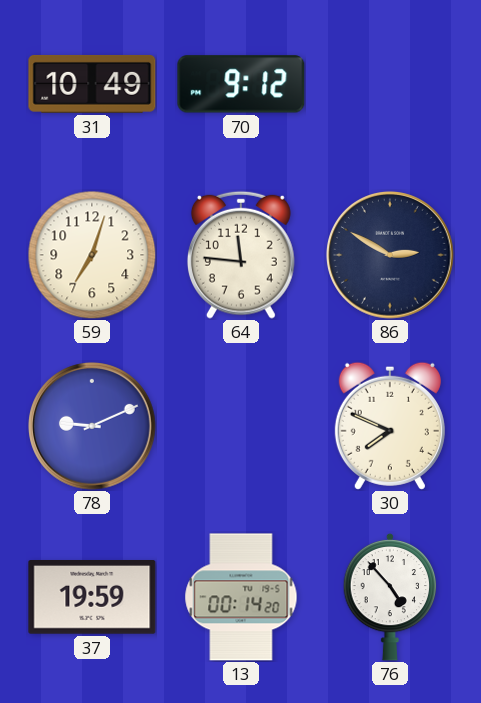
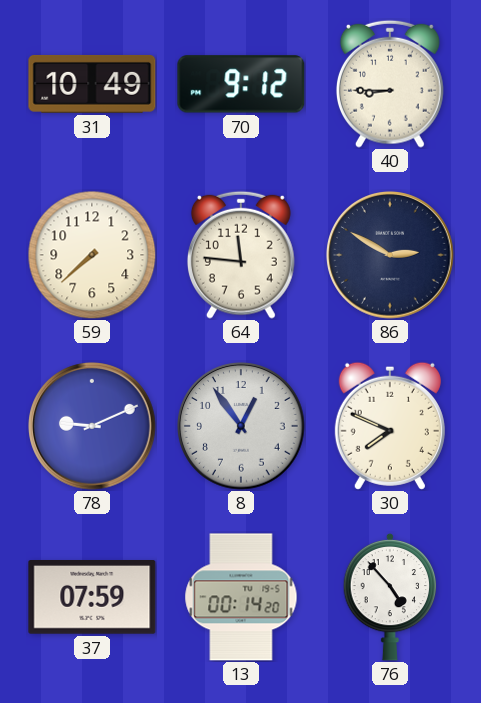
40: none -> 8:45
59: 7:03 -> 7:38
8: none -> 12:54
37: 19:59 -> 07:59
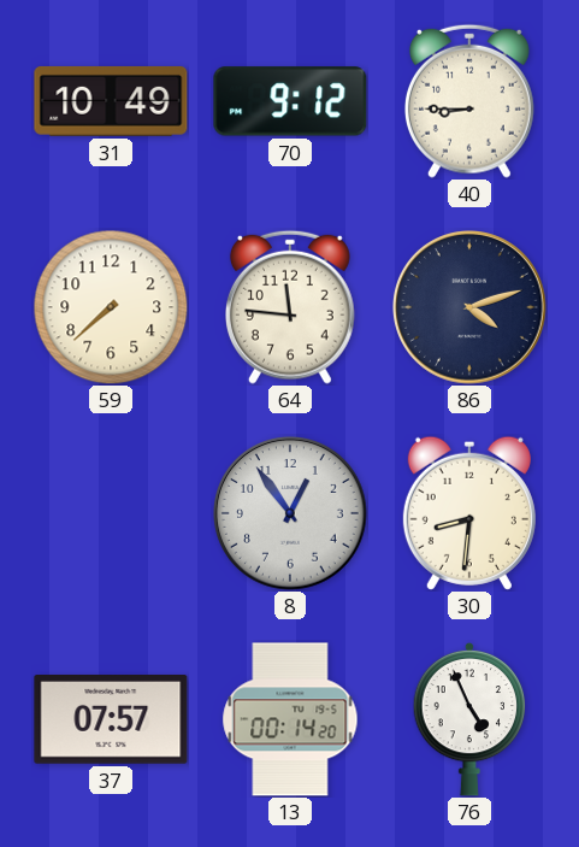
86: 2:50 -> 4:12
78: 9:11 -> none
30: 7:49 -> 8:31
37: 07:59 -> 07:57
76: 4:53 -> 4:56
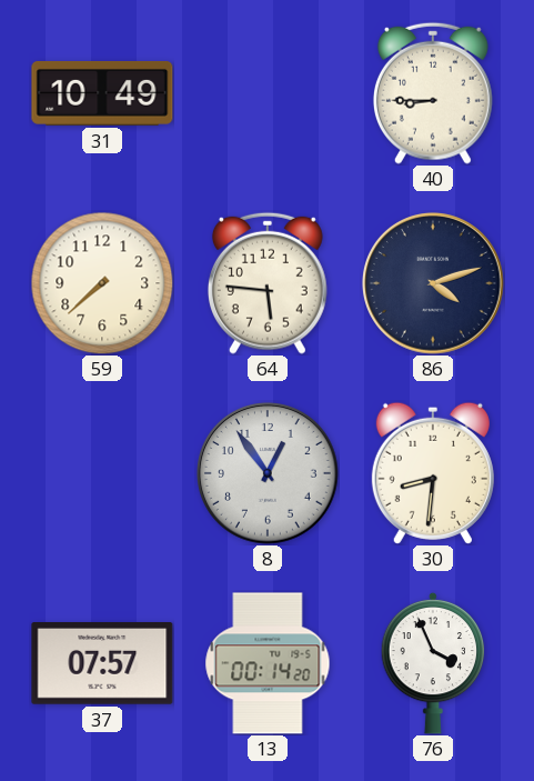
70: 9:12 -> none
64: 11:46 -> 5:46
76: 4:56 -> 3:56
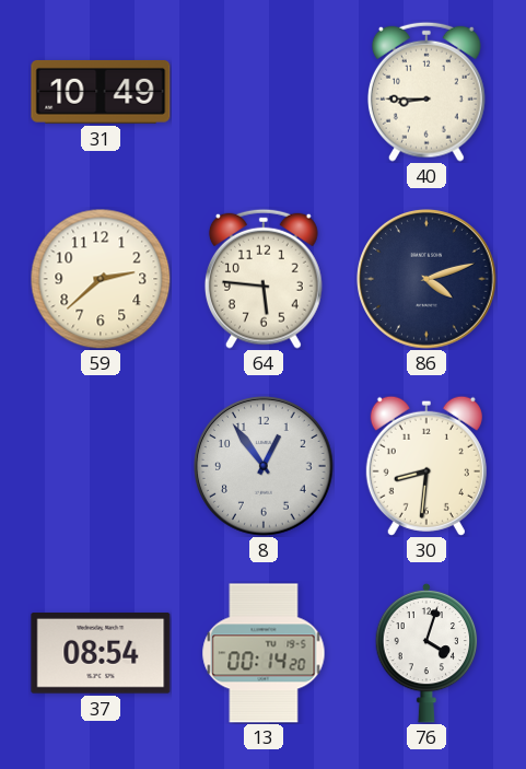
59: 7:38 -> 2:38
37: 07:57 -> 08:54
76: 3:56 -> 4:03
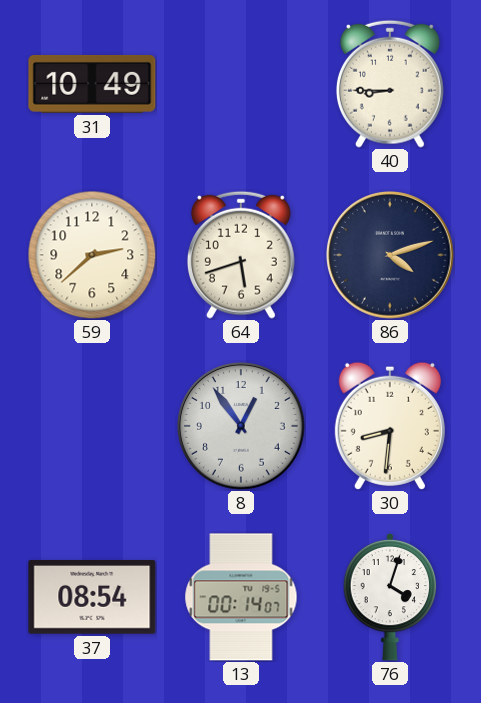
64: 5:46 -> 5:42
13: 00:14:20 -> 00:14:07
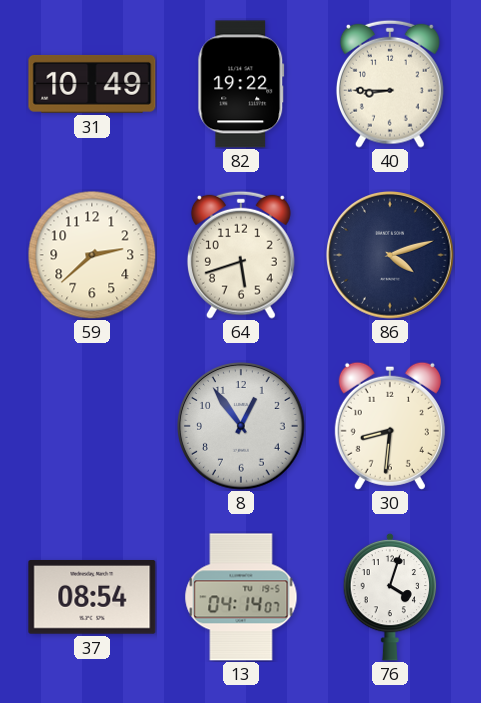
82: none -> 19:22
13: 00:14 -> 04:14
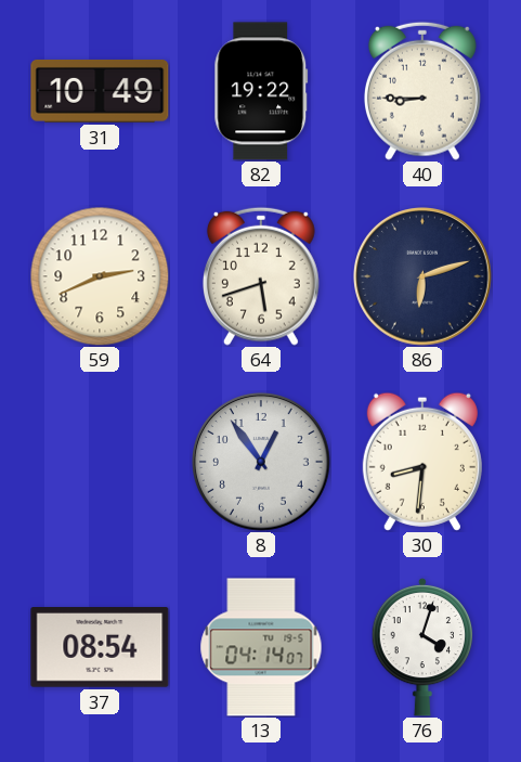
59: 2:38 -> 2:41
86: 4:12 -> 6:12
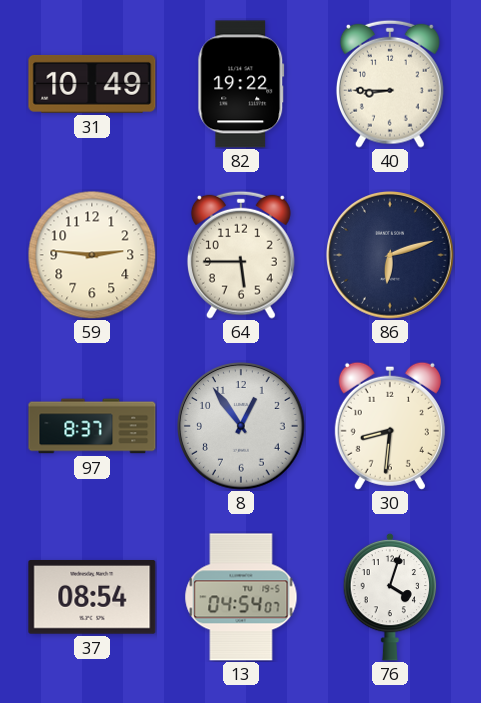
59: 2:41 -> 2:46
64: 5:42 -> 5:45
97: none -> 8:37
13: 04:14 -> 04:54
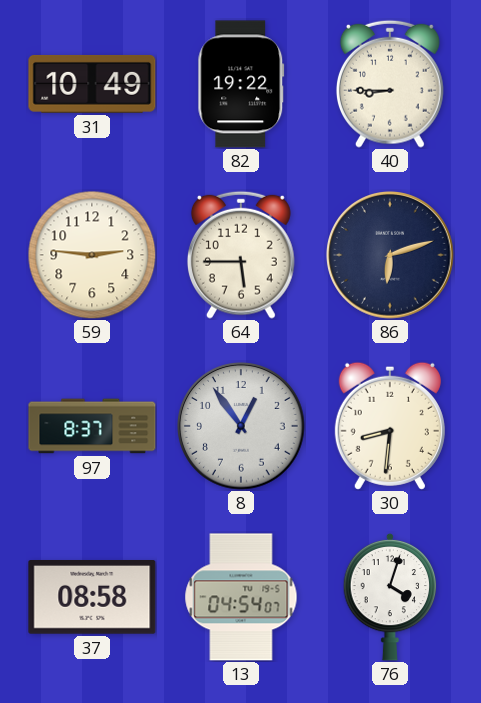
37: 08:54 -> 08:58
